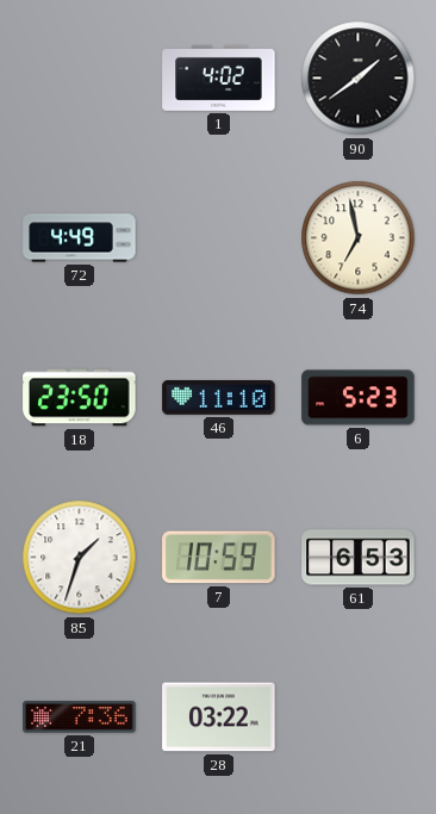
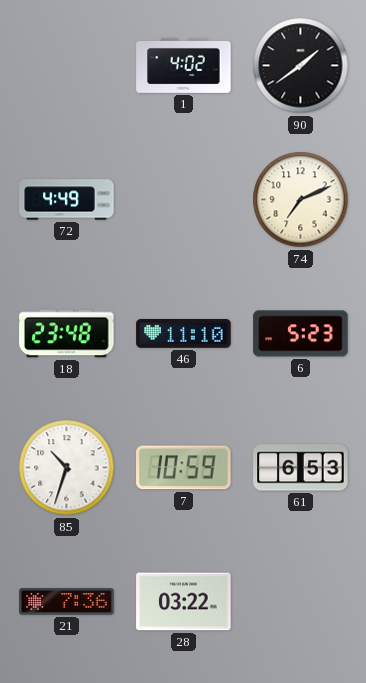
74: 6:58 -> 7:11
18: 23:50 -> 23:48
85: 1:33 -> 10:33
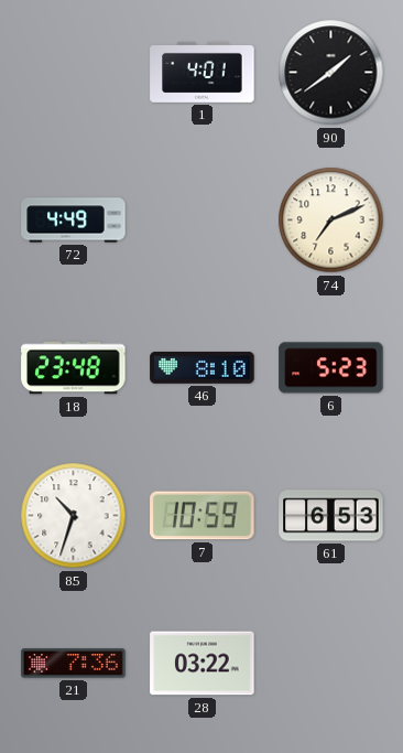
1: 4:02 -> 4:01
46: 11:10 -> 8:10
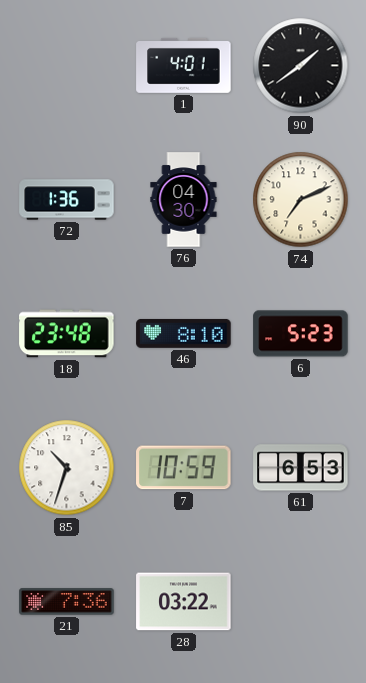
72: 4:49 -> 1:36
76: none -> 04:30
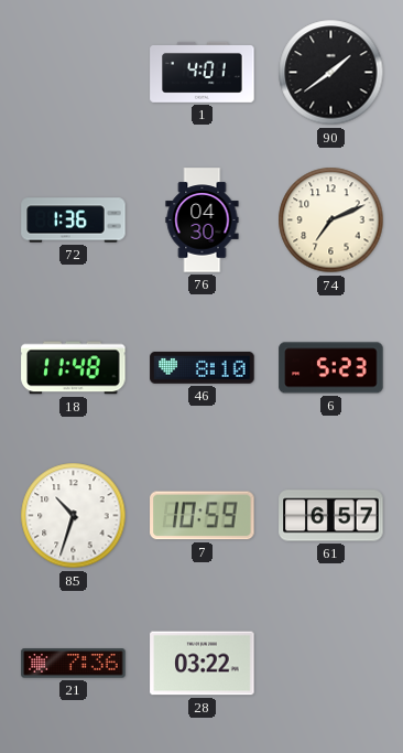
18: 23:48 -> 11:48
61: 6:53 -> 6:57
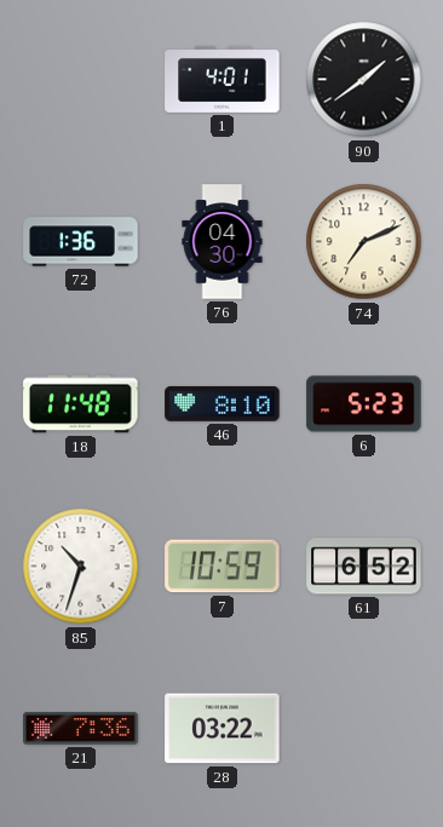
61: 6:57 -> 6:52
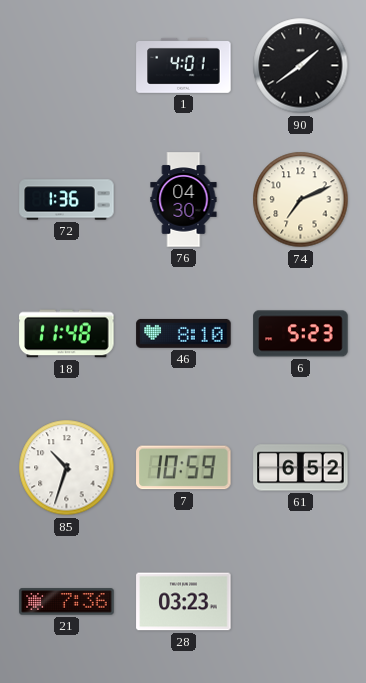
28: 03:22 -> 03:23
